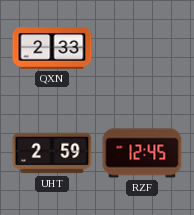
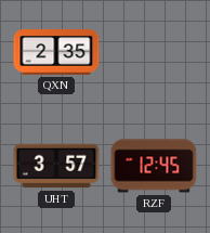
QXN: 2:33 -> 2:35
UHT: 2:59 -> 3:57
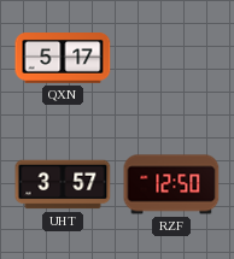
QXN: 2:35 -> 5:17
RZF: 12:45 -> 12:50
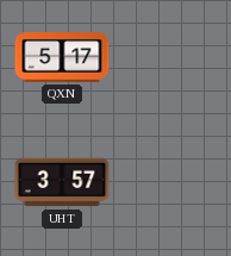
RZF: 12:50 -> none
